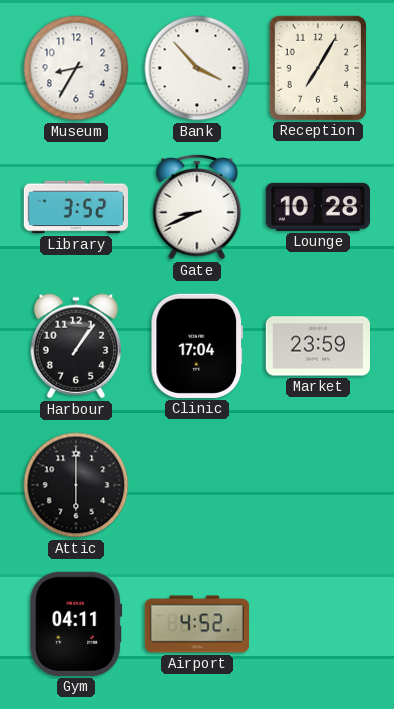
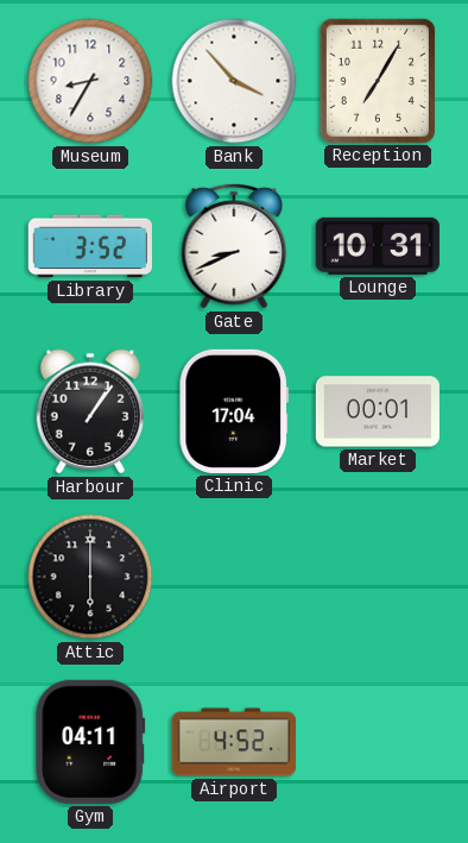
Lounge: 10:28 -> 10:31
Market: 23:59 -> 00:01
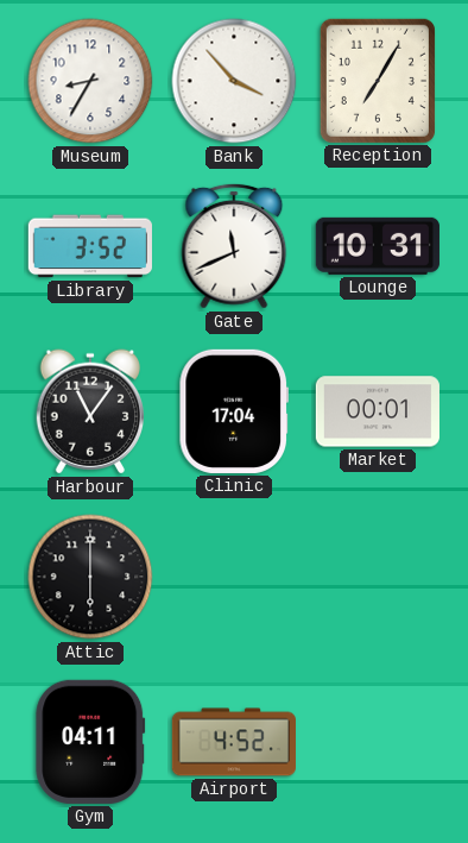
Gate: 8:41 -> 11:41
Harbour: 1:06 -> 11:06
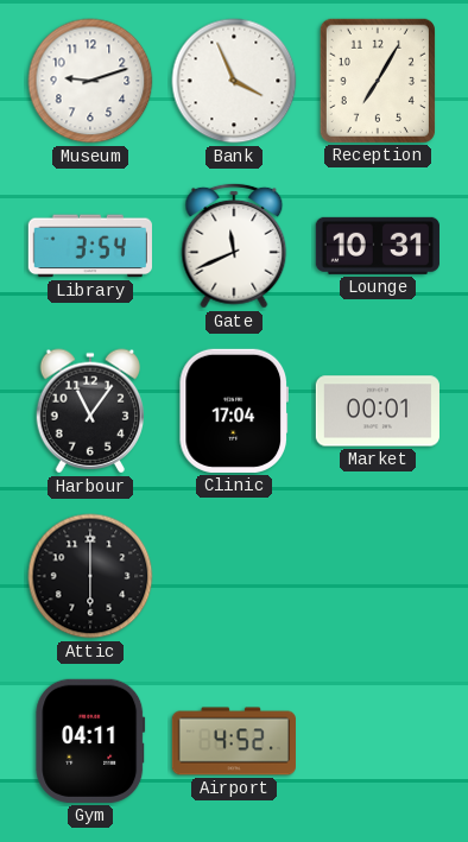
Museum: 8:35 -> 9:12
Bank: 3:53 -> 3:56
Library: 3:52 -> 3:54
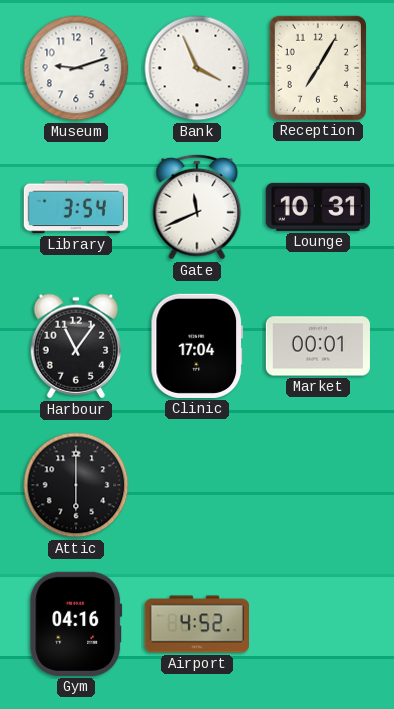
Gym: 04:11 -> 04:16
